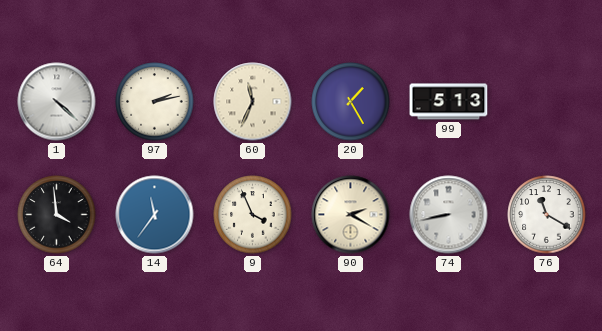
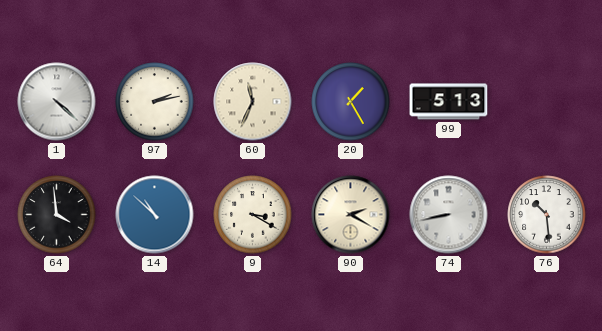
14: 11:36 -> 10:52
9: 3:56 -> 3:20
76: 11:20 -> 10:29
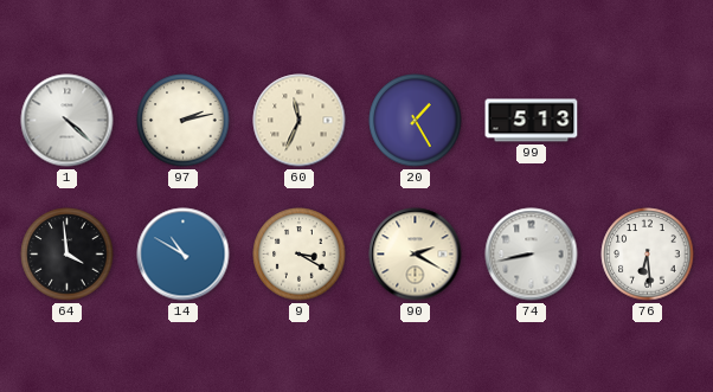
14: 10:52 -> 10:50
76: 10:29 -> 6:29
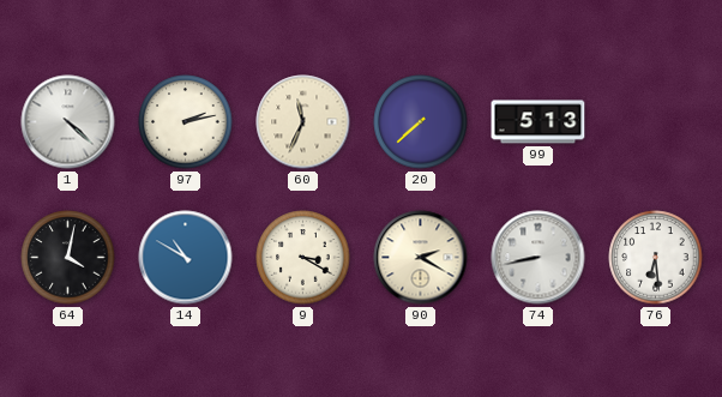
20: 1:25 -> 7:38
64: 3:59 -> 4:02
